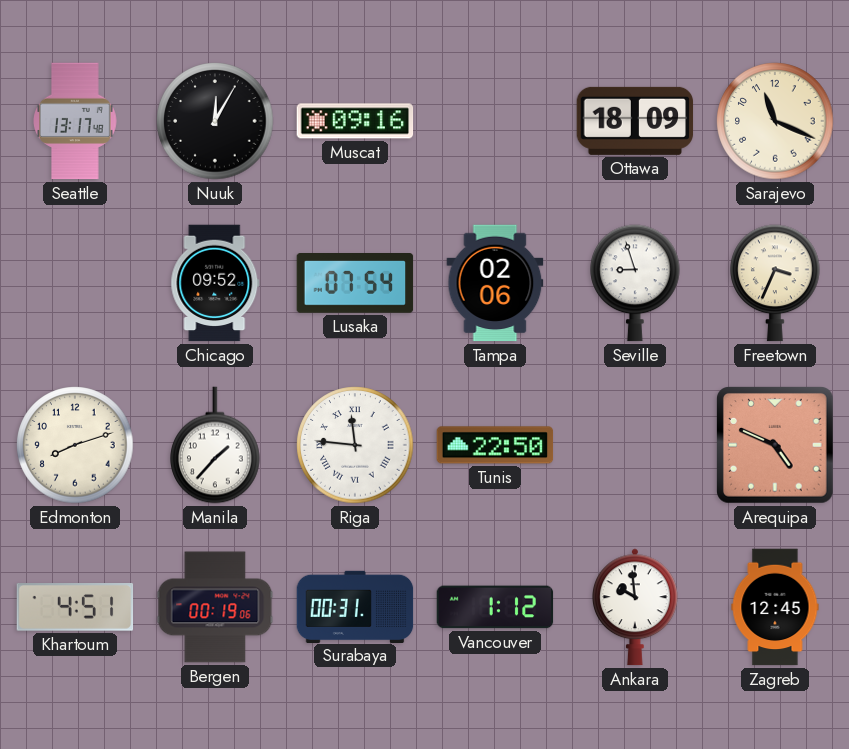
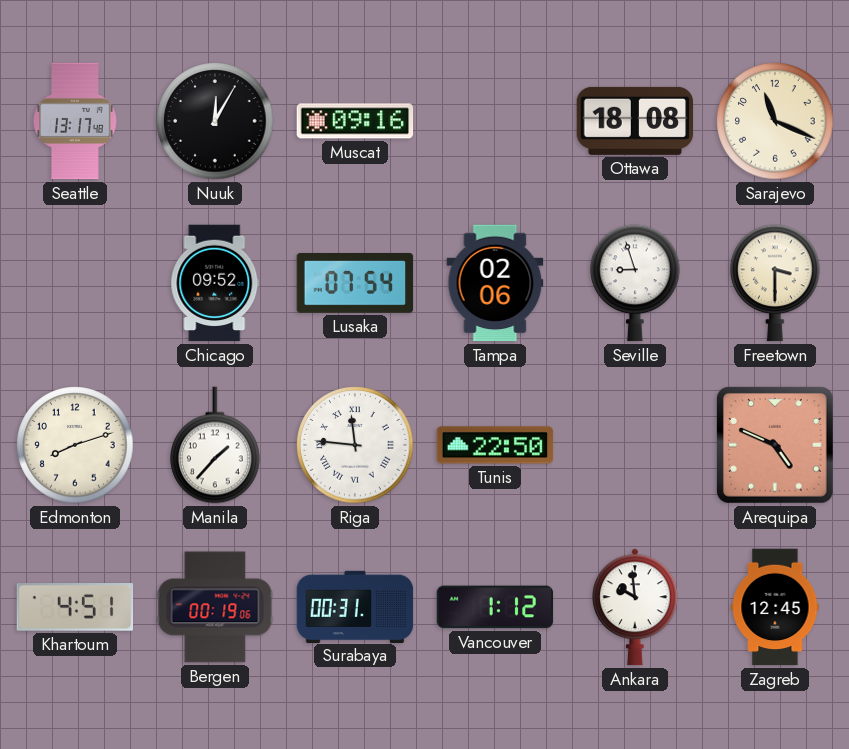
Ottawa: 18:09 -> 18:08
Freetown: 3:34 -> 3:30
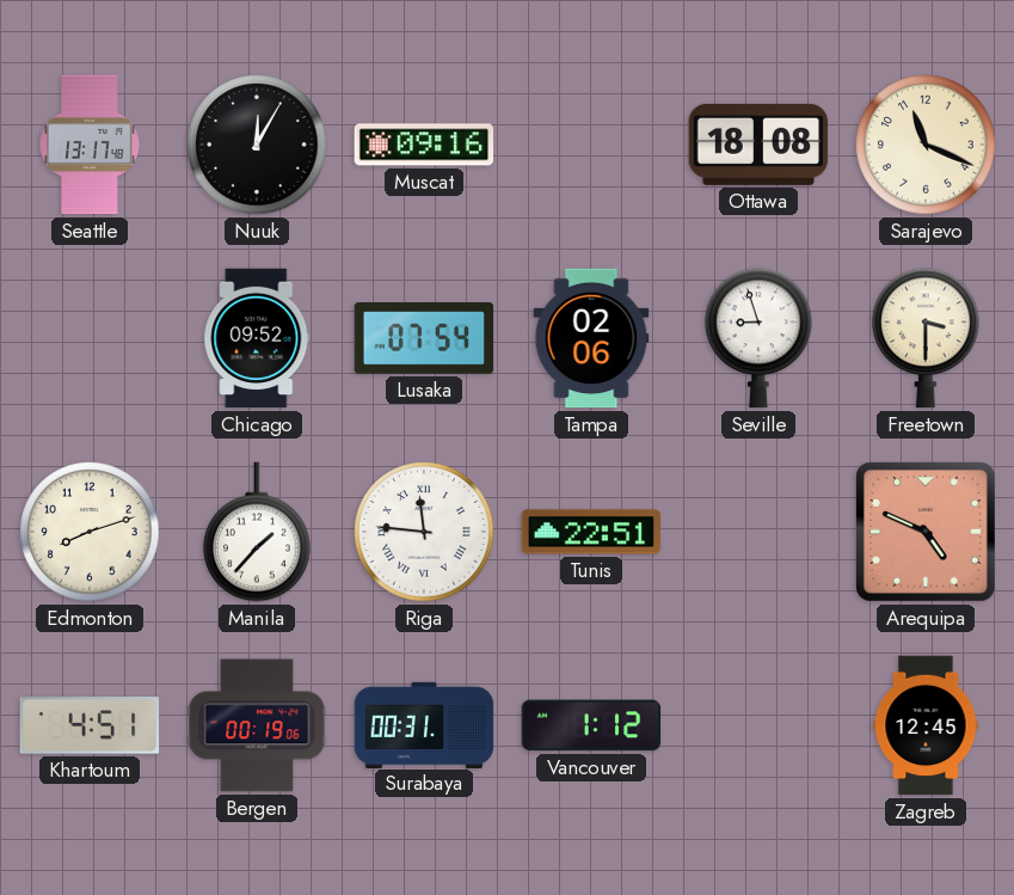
Tunis: 22:50 -> 22:51
Ankara: 9:59 -> none
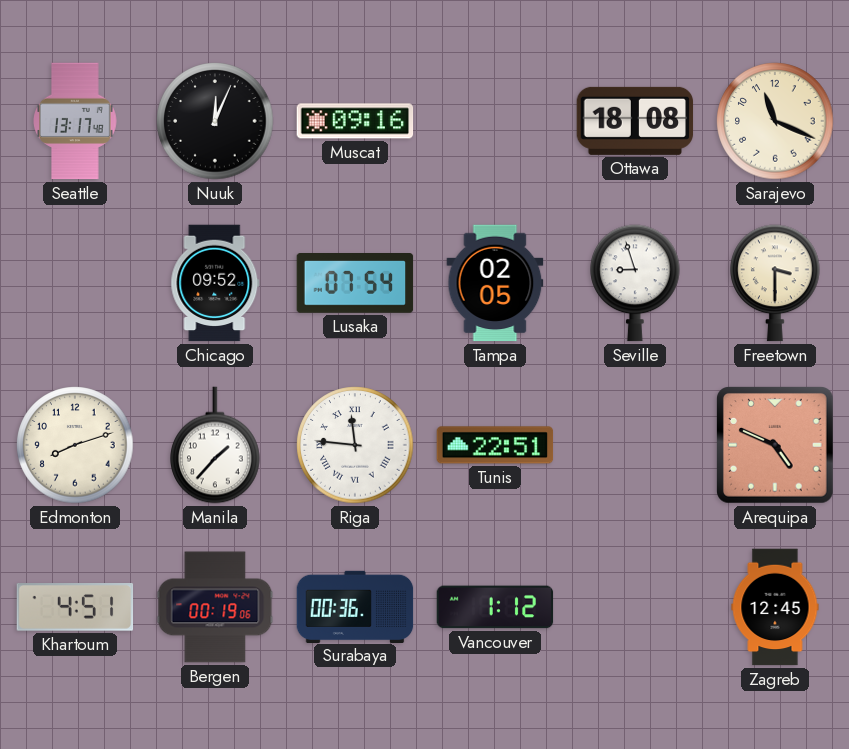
Nuuk: 12:05 -> 12:04
Tampa: 02:06 -> 02:05
Surabaya: 00:31 -> 00:36
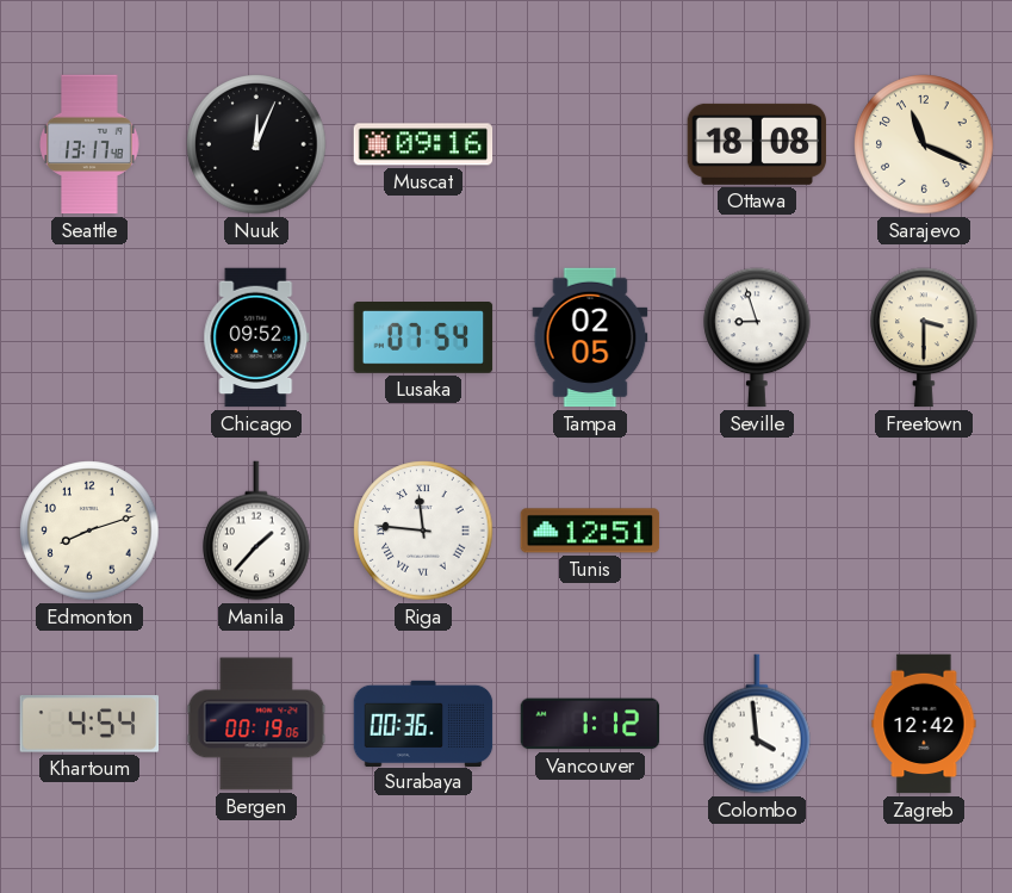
Tunis: 22:51 -> 12:51
Arequipa: 4:49 -> none
Khartoum: 4:51 -> 4:54
Colombo: none -> 3:59
Zagreb: 12:45 -> 12:42
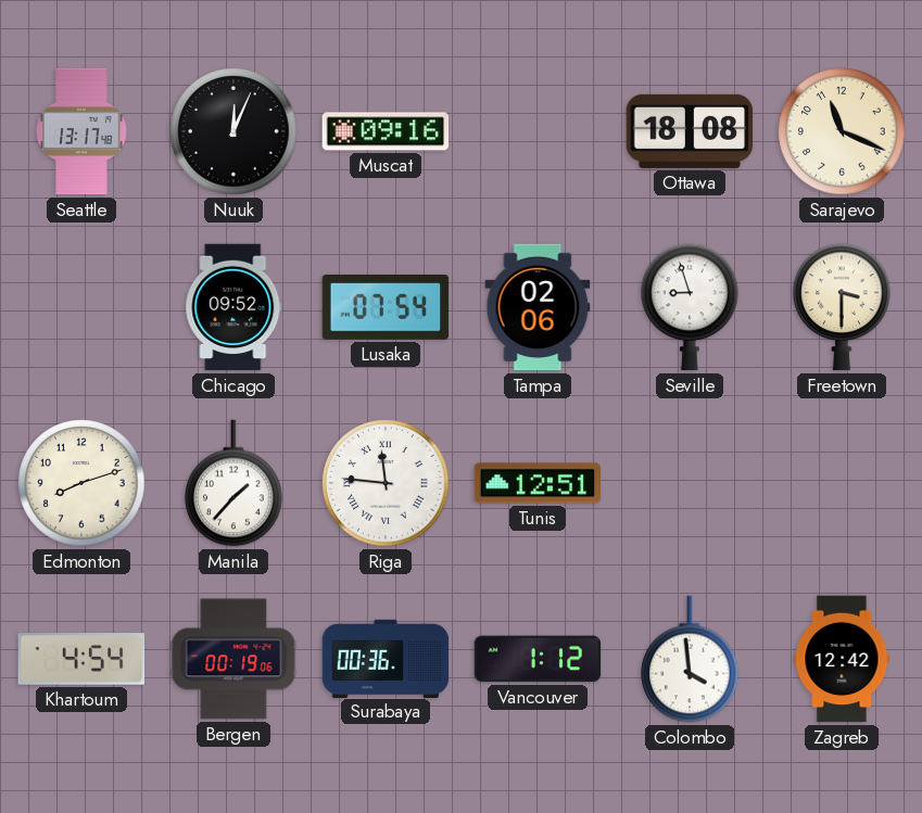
Tampa: 02:05 -> 02:06
